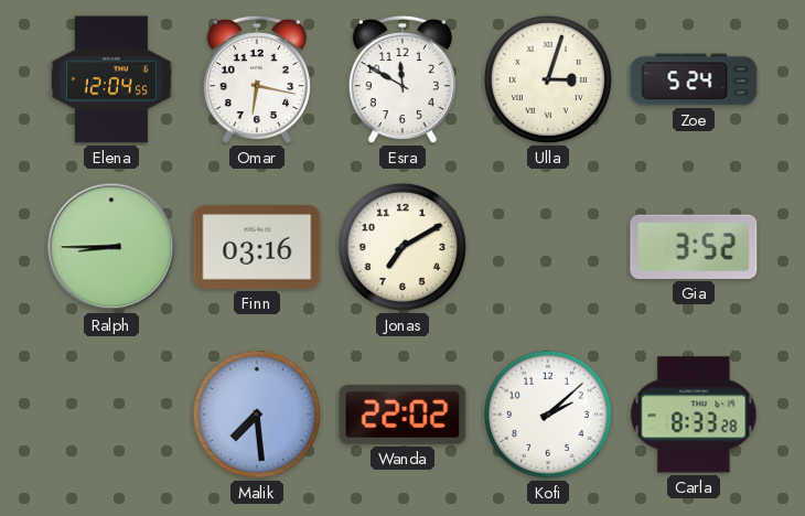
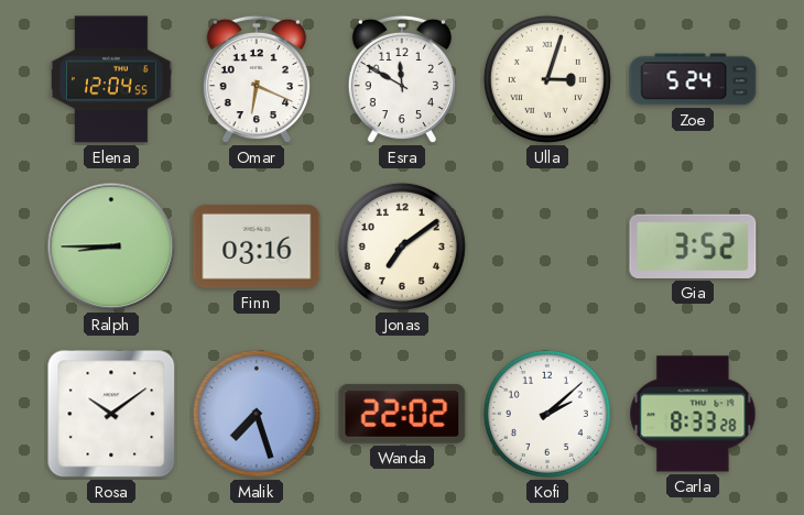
Omar: 6:17 -> 6:19
Jonas: 7:10 -> 7:09
Rosa: none -> 10:09
Malik: 7:29 -> 7:27
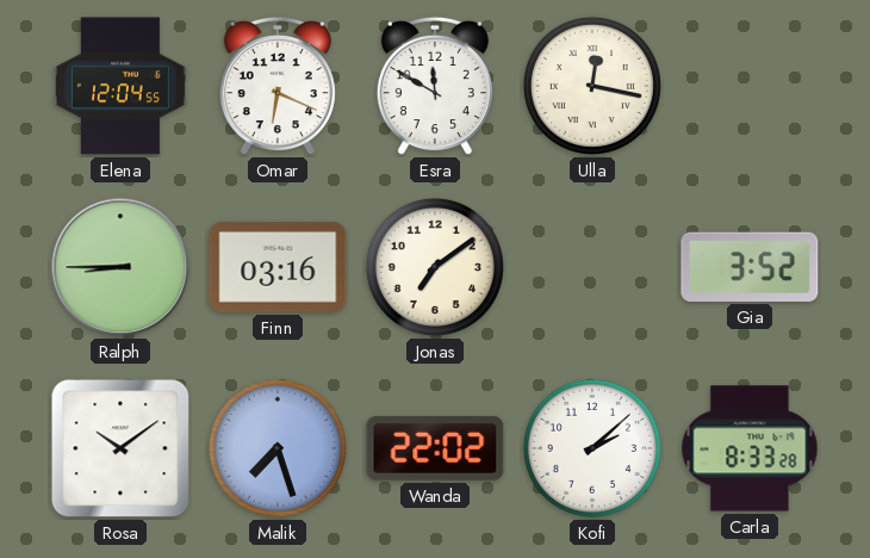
Ulla: 3:03 -> 12:17
Zoe: 5:24 -> none
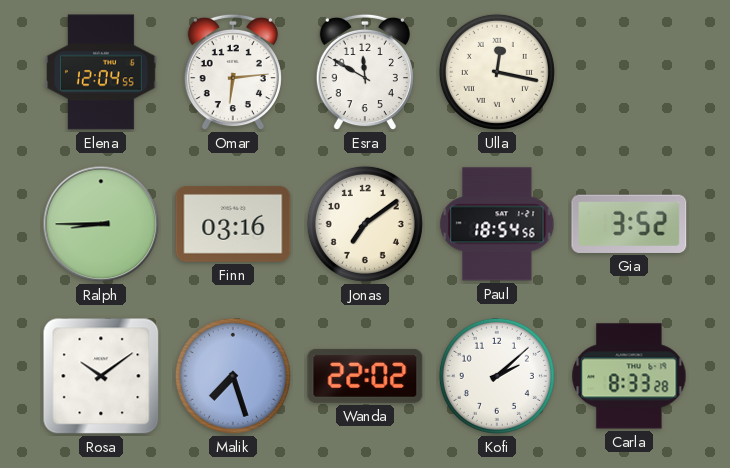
Omar: 6:19 -> 6:14
Paul: none -> 18:54
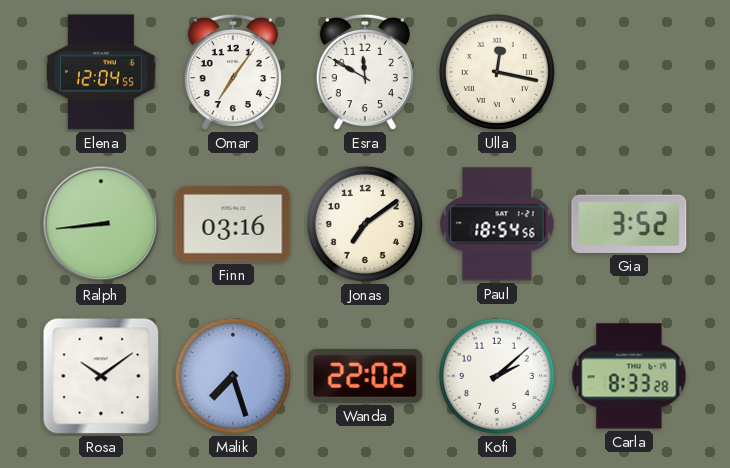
Omar: 6:14 -> 7:06
Ralph: 8:45 -> 8:44
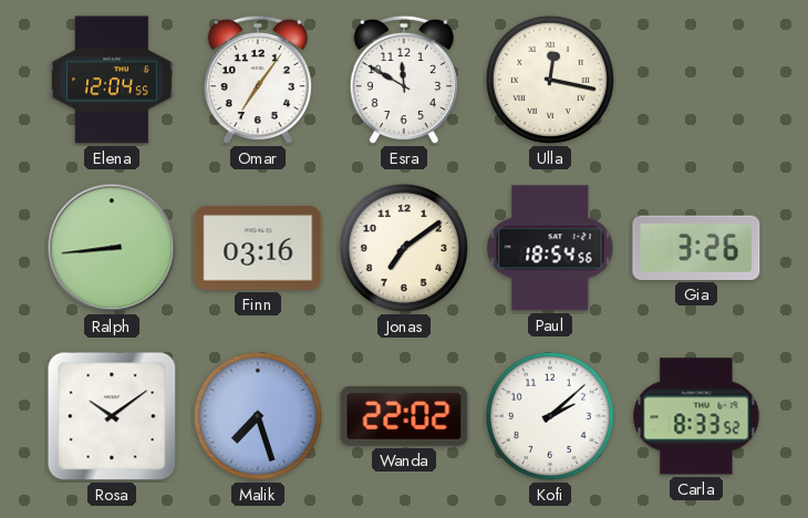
Gia: 3:52 -> 3:26
Carla: 8:33:28 -> 8:33:52
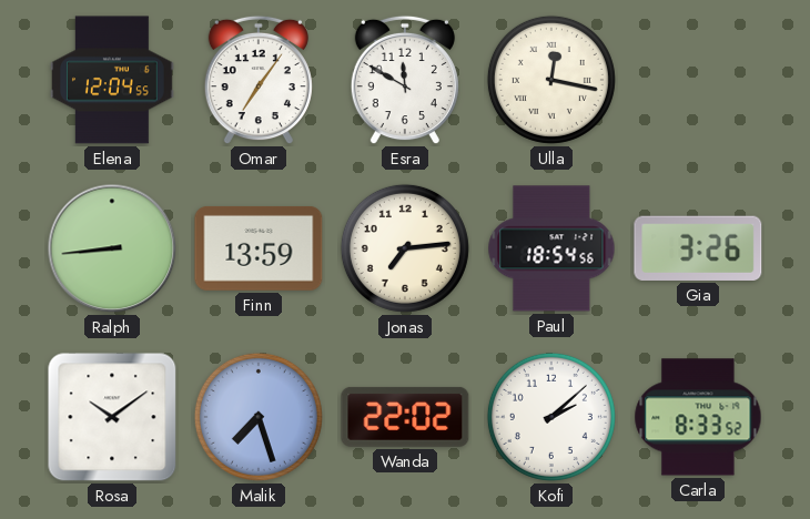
Finn: 03:16 -> 13:59
Jonas: 7:09 -> 7:14
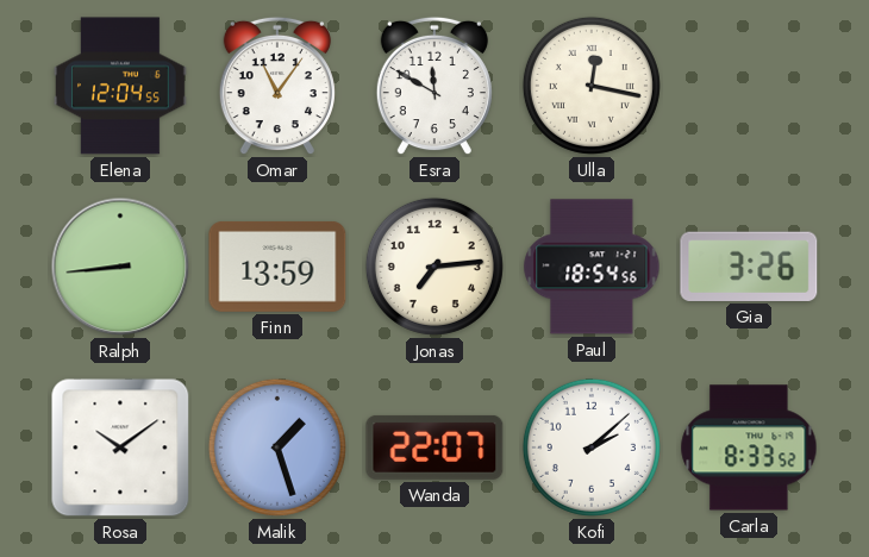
Omar: 7:06 -> 11:06
Malik: 7:27 -> 1:27
Wanda: 22:02 -> 22:07
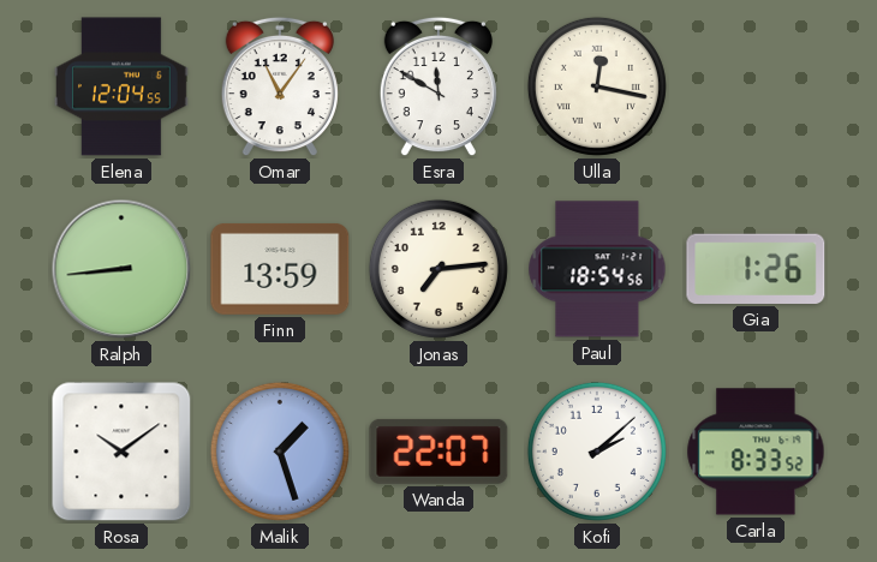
Gia: 3:26 -> 1:26
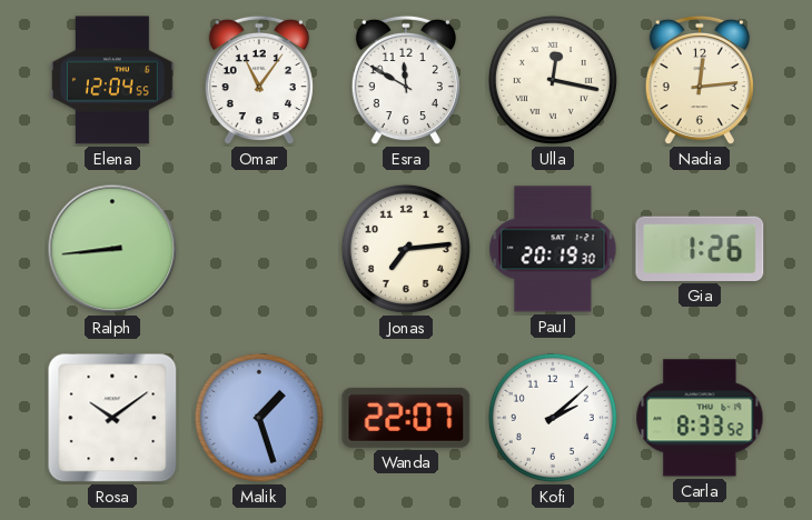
Nadia: none -> 12:14
Finn: 13:59 -> none
Paul: 18:54 -> 20:19
